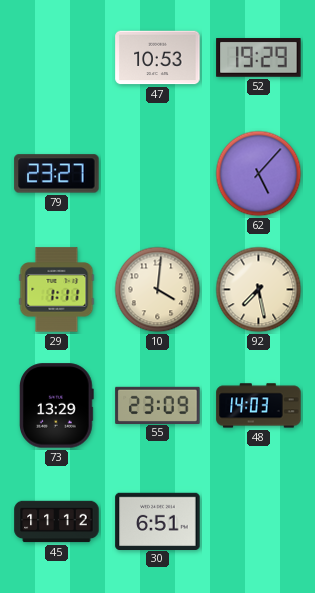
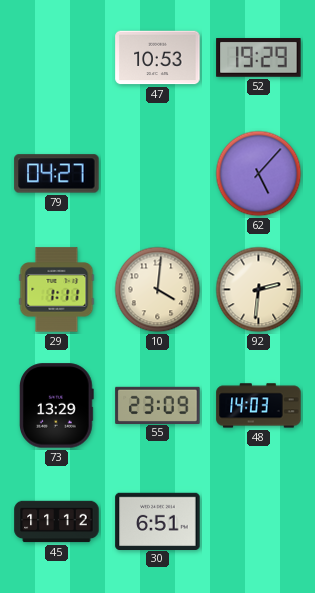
79: 23:27 -> 04:27
92: 7:28 -> 2:31
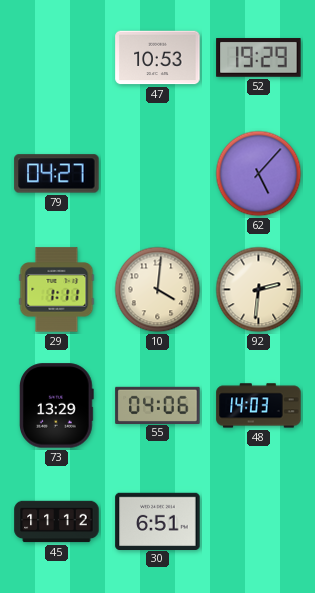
55: 23:09 -> 04:06
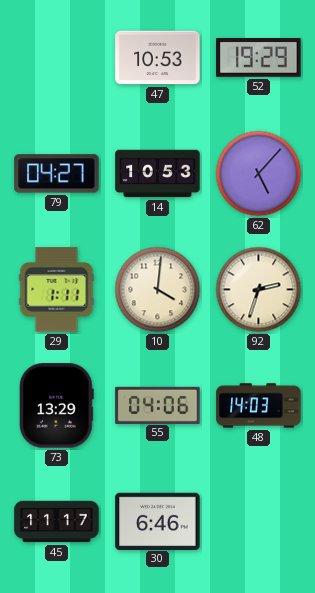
14: none -> 10:53
92: 2:31 -> 2:33
45: 11:12 -> 11:17
30: 6:51 -> 6:46
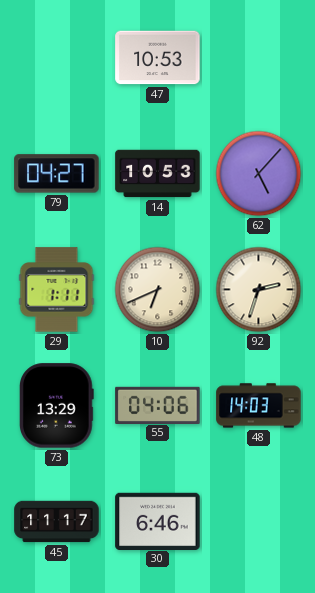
52: 19:29 -> none
10: 4:01 -> 6:41
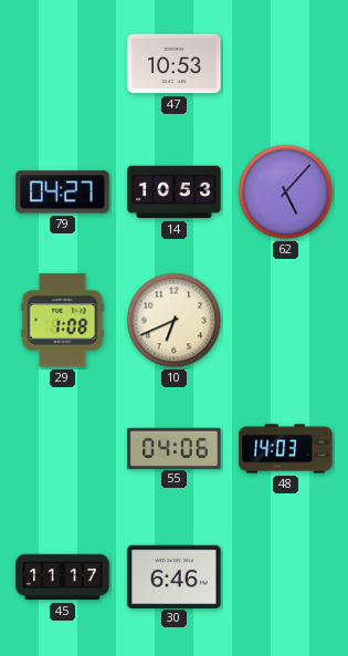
29: 1:11 -> 1:08
92: 2:33 -> none
73: 13:29 -> none
